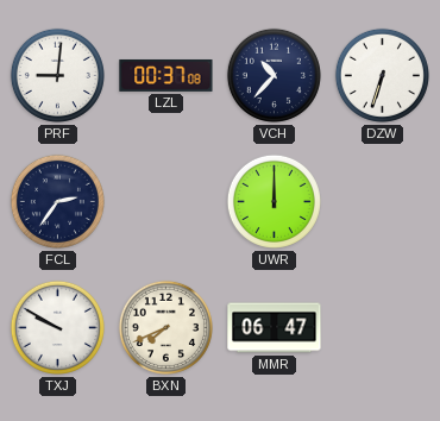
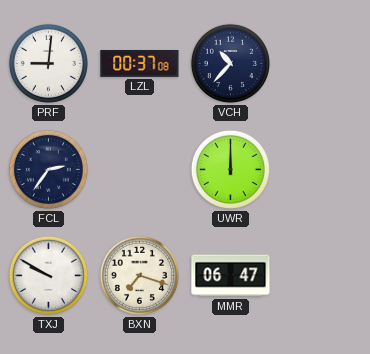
DZW: 6:33 -> none
BXN: 7:41 -> 7:18
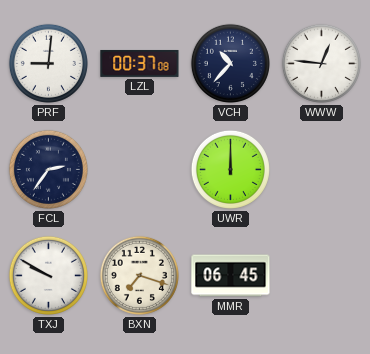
WWW: none -> 12:46
MMR: 06:47 -> 06:45
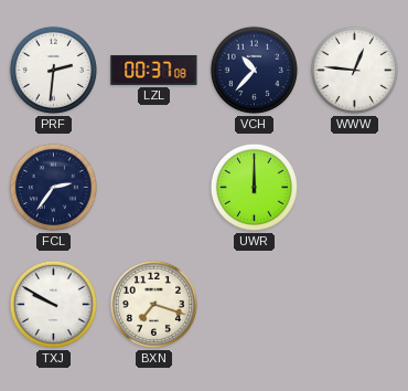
PRF: 9:01 -> 2:31
MMR: 06:45 -> none
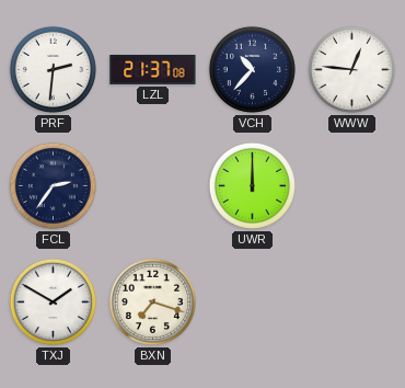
LZL: 00:37 -> 21:37
TXJ: 9:50 -> 1:50
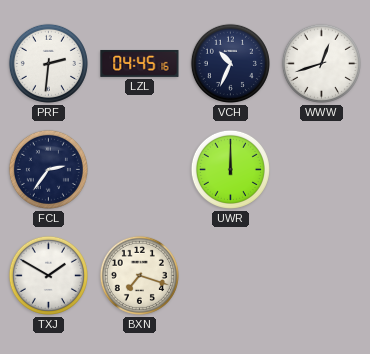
LZL: 21:37 -> 04:45
VCH: 10:37 -> 10:34
WWW: 12:46 -> 12:42
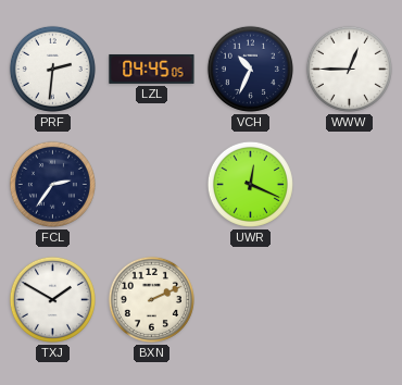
LZL: 04:45:16 -> 04:45:05
WWW: 12:42 -> 12:45
UWR: 12:00 -> 12:19
BXN: 7:18 -> 2:11
